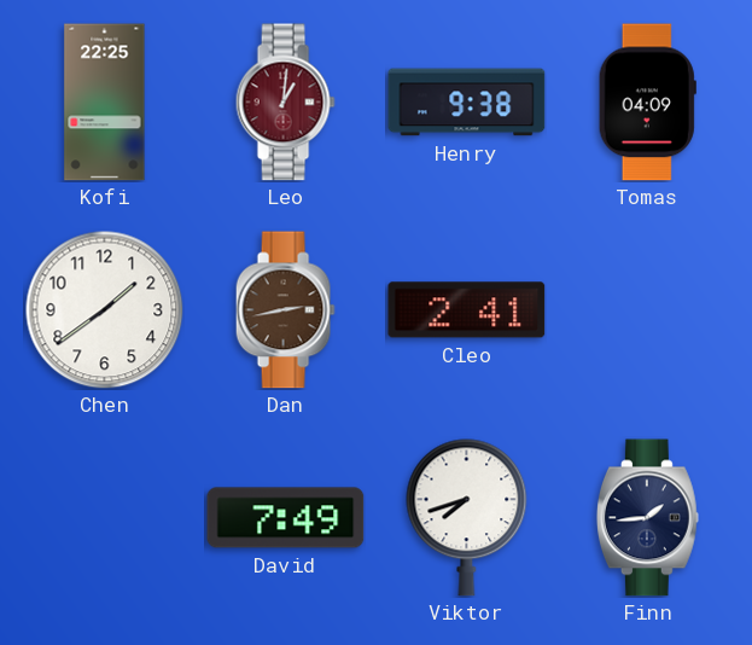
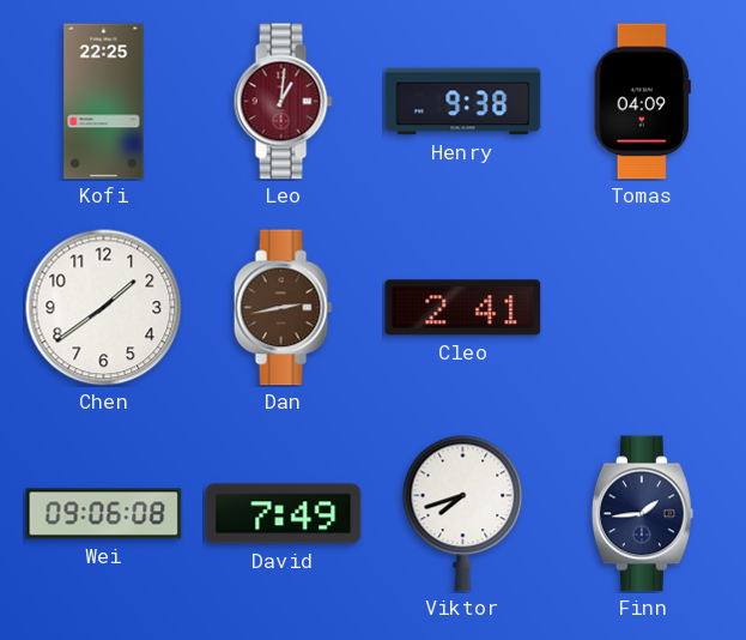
Wei: none -> 09:06
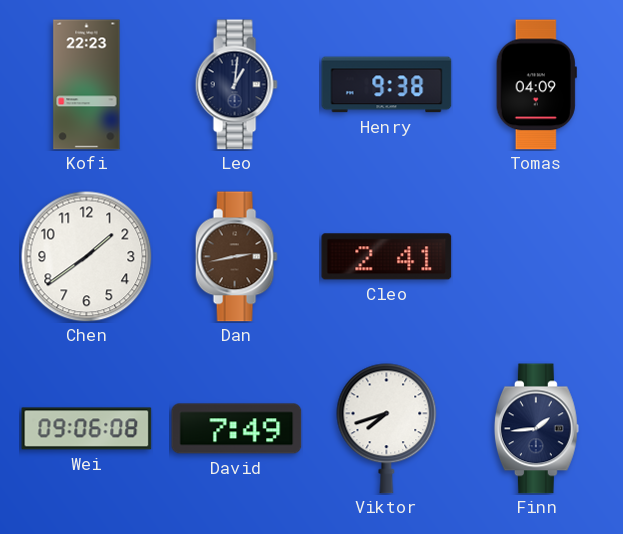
Kofi: 22:25 -> 22:23
Leo dial: burgundy -> navy
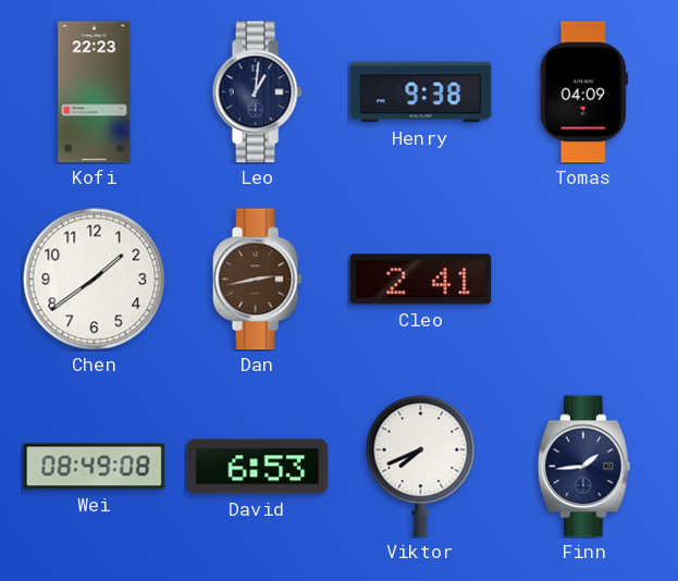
Wei: 09:06 -> 08:49
David: 7:49 -> 6:53
Viktor: 7:42 -> 7:41
